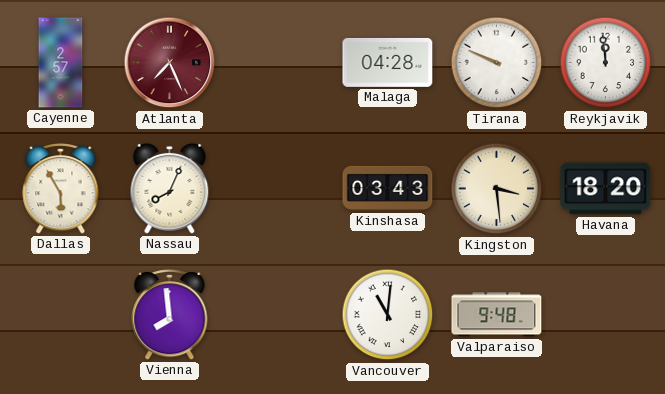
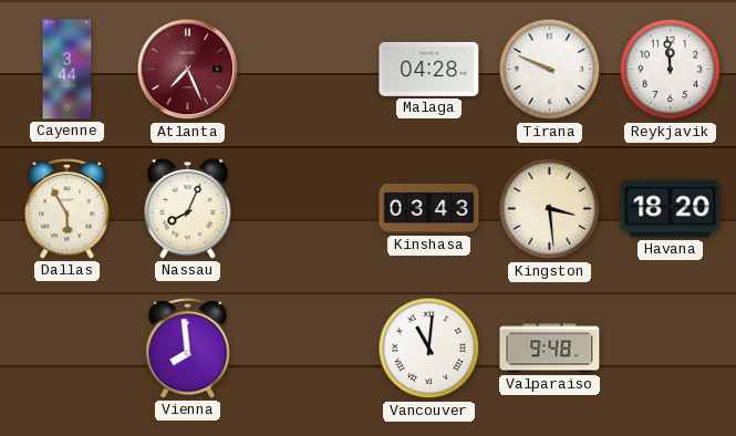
Cayenne: 2:57 -> 3:44
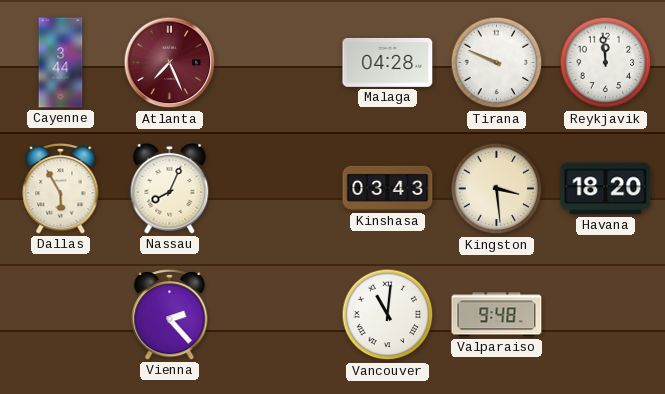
Vienna: 7:59 -> 2:23
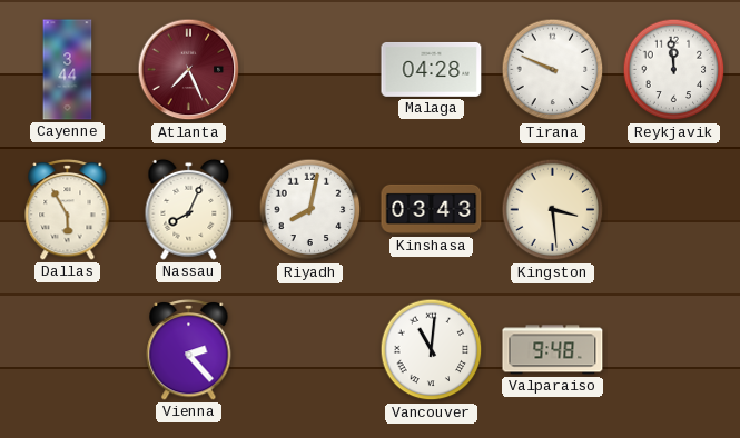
Riyadh: none -> 8:02
Havana: 18:20 -> none
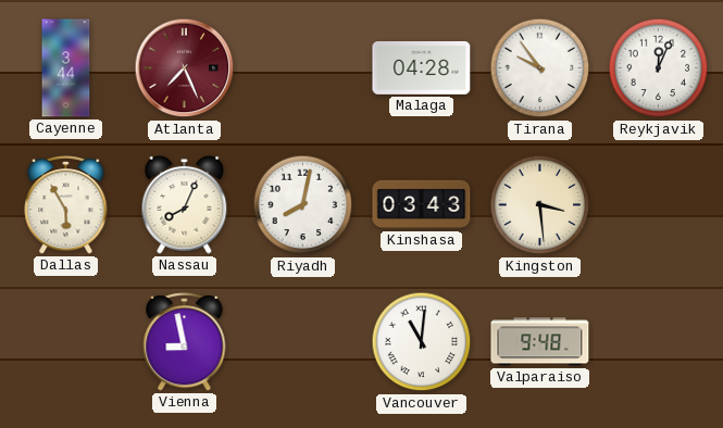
Tirana: 9:49 -> 9:54
Reykjavik: 11:59 -> 12:04
Vienna: 2:23 -> 8:58
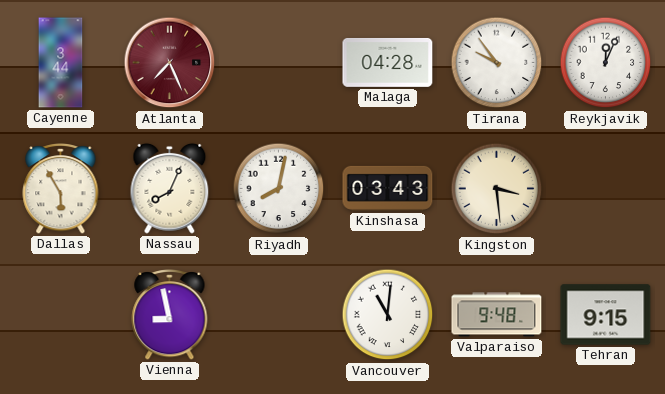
Tehran: none -> 9:15
